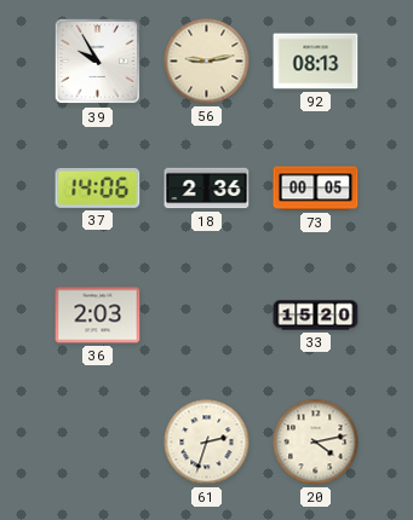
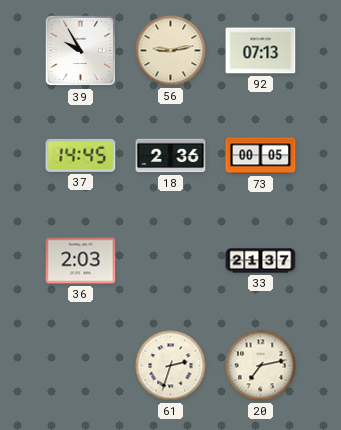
92: 08:13 -> 07:13
37: 14:06 -> 14:45
33: 15:20 -> 21:37
20: 4:13 -> 7:13
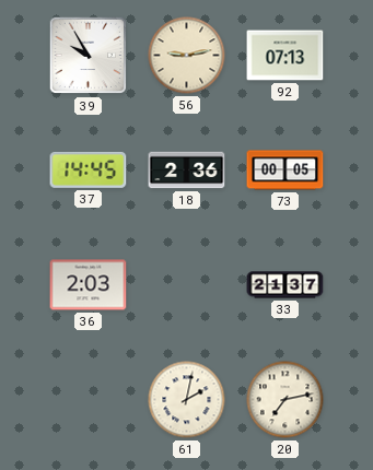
61: 2:33 -> 2:02
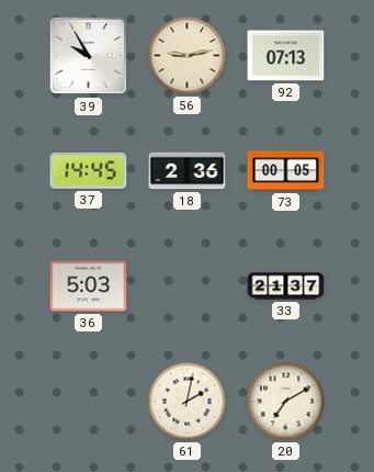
36: 2:03 -> 5:03
20: 7:13 -> 7:10
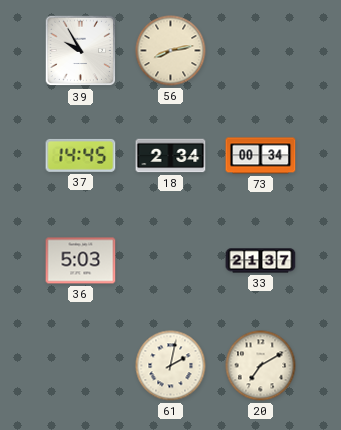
56: 9:13 -> 8:13
92: 07:13 -> none
18: 2:36 -> 2:34
73: 00:05 -> 00:34
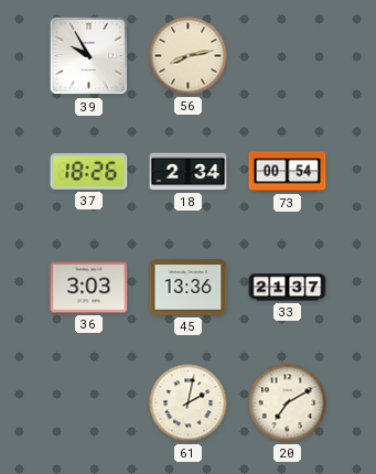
37: 14:45 -> 18:26
73: 00:34 -> 00:54
36: 5:03 -> 3:03
45: none -> 13:36
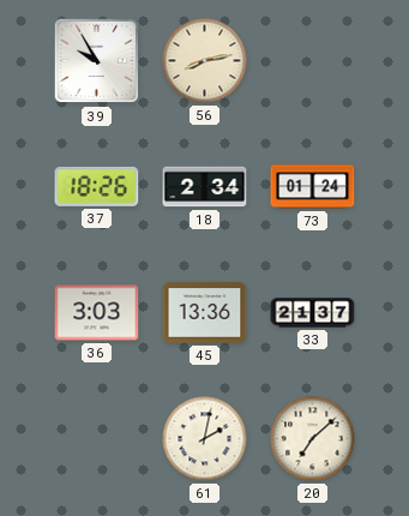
73: 00:54 -> 01:24
20: 7:10 -> 7:08
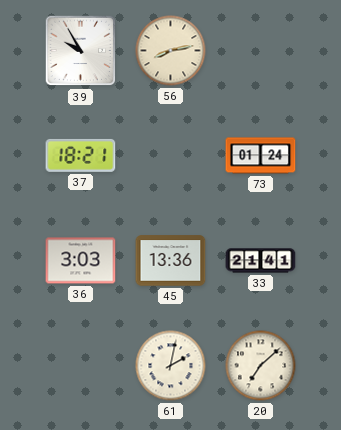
37: 18:26 -> 18:21
18: 2:34 -> none
33: 21:37 -> 21:41
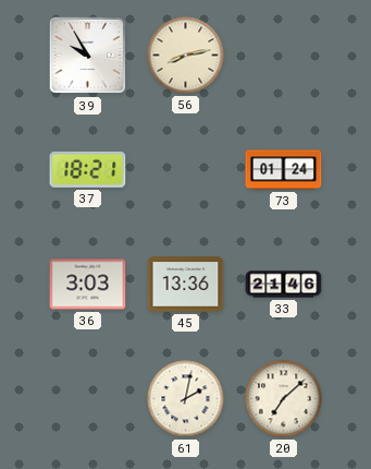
33: 21:41 -> 21:46
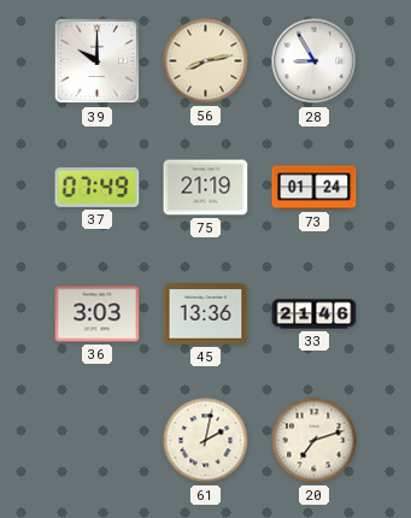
39: 9:55 -> 10:00
28: none -> 8:55
37: 18:21 -> 07:49
75: none -> 21:19
20: 7:08 -> 7:12
